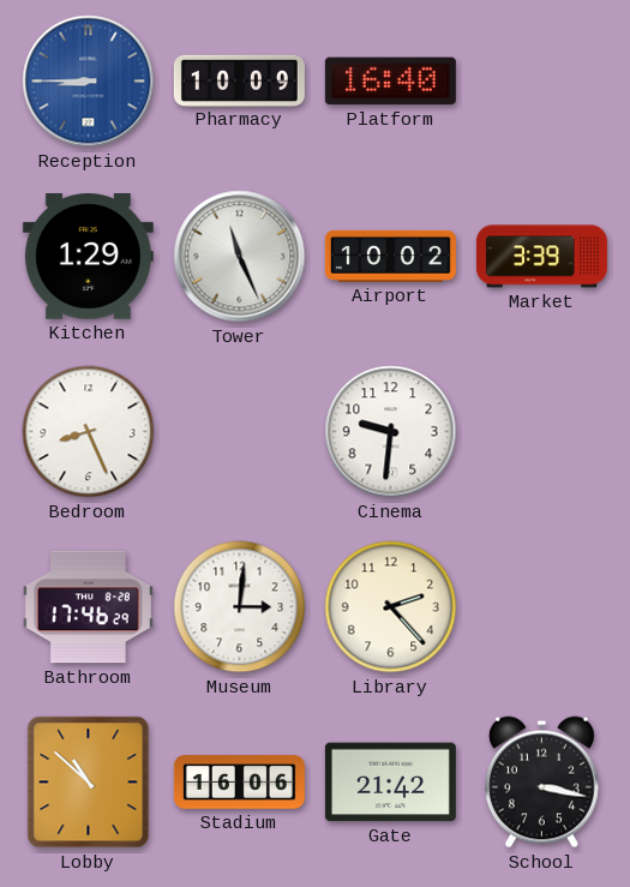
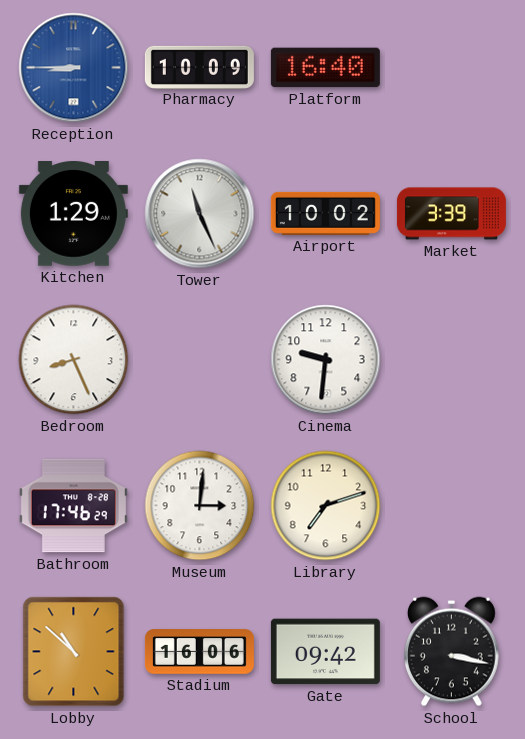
Library: 2:23 -> 7:12
Gate: 21:42 -> 09:42
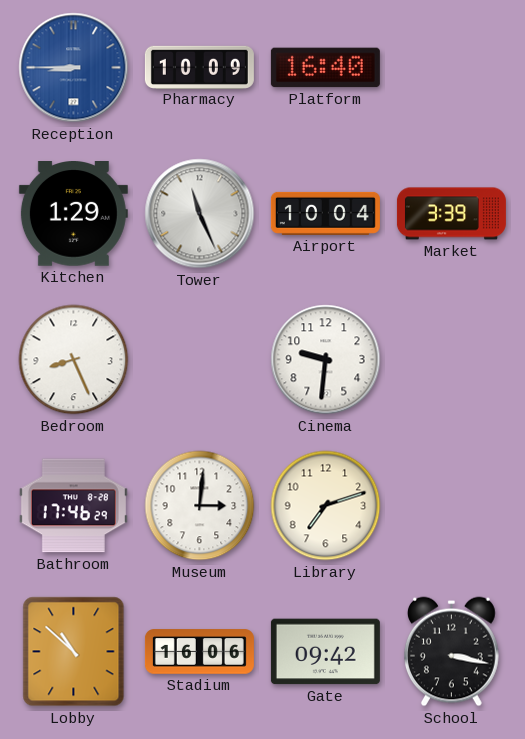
Airport: 10:02 -> 10:04
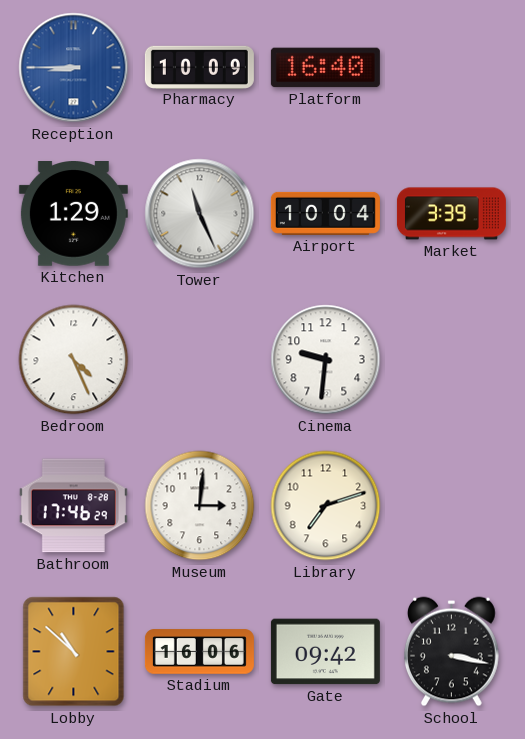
Bedroom: 8:26 -> 4:26
